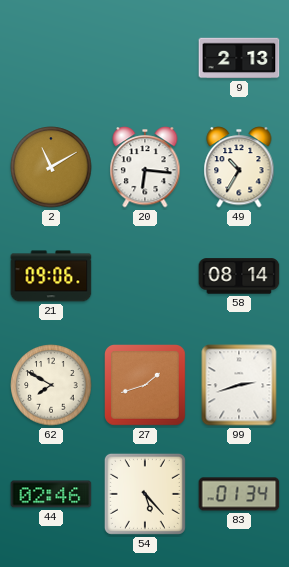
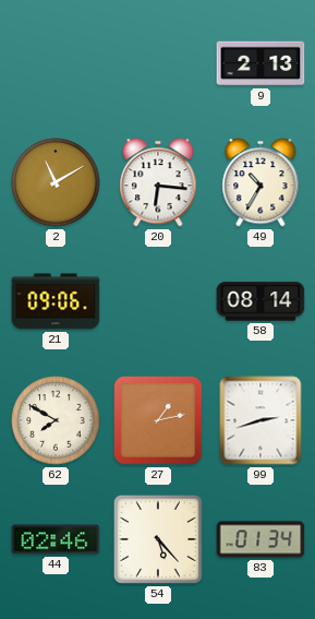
27: 1:42 -> 1:13
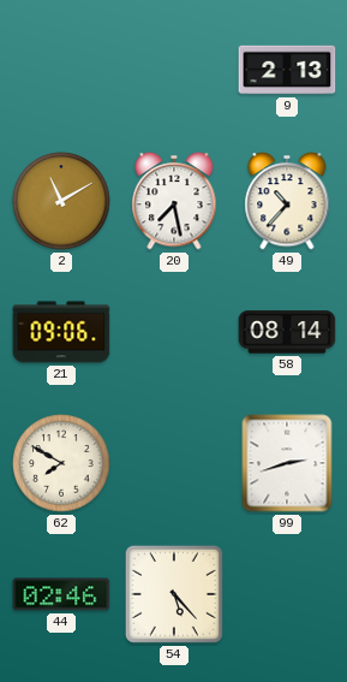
20: 6:16 -> 7:28
49: 10:35 -> 10:37
27: 1:13 -> none
83: 01:34 -> none
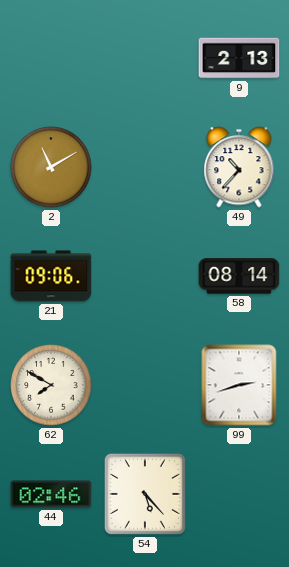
20: 7:28 -> none
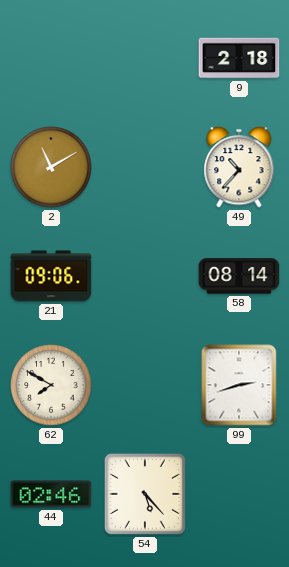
9: 2:13 -> 2:18
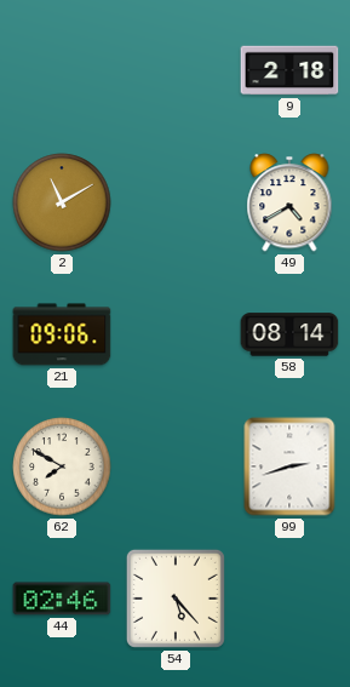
49: 10:37 -> 4:40
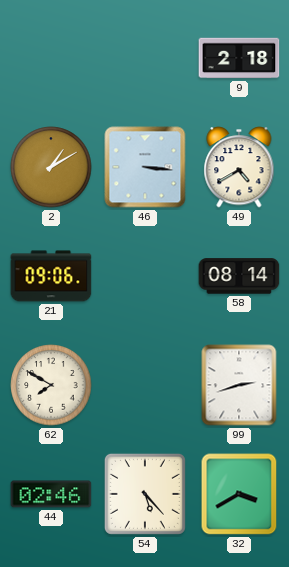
2: 11:10 -> 1:10
46: none -> 3:16
32: none -> 3:40
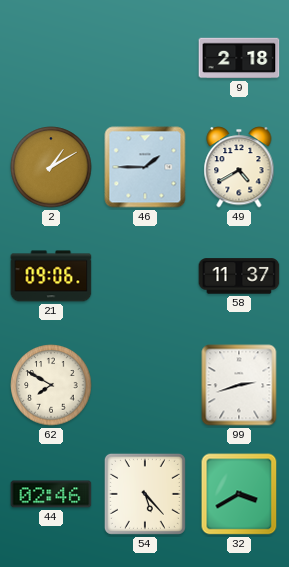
46: 3:16 -> 1:45
58: 08:14 -> 11:37
